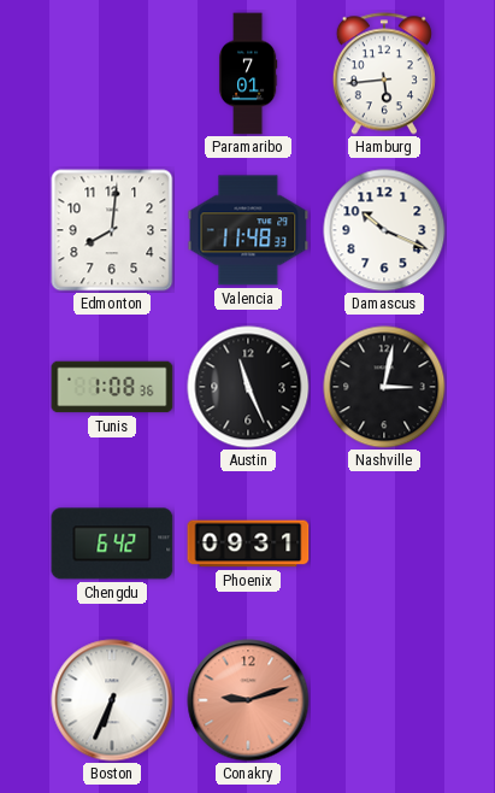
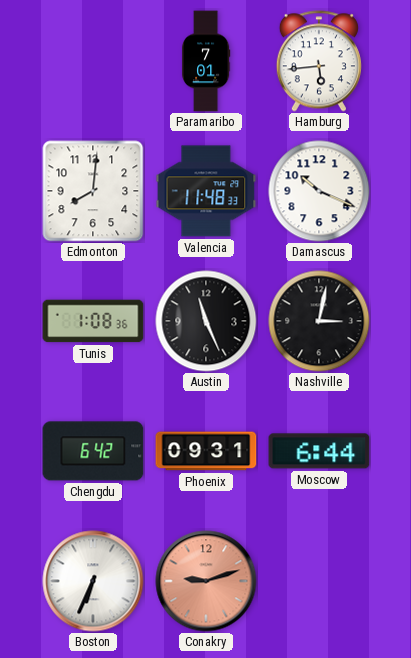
Moscow: none -> 6:44
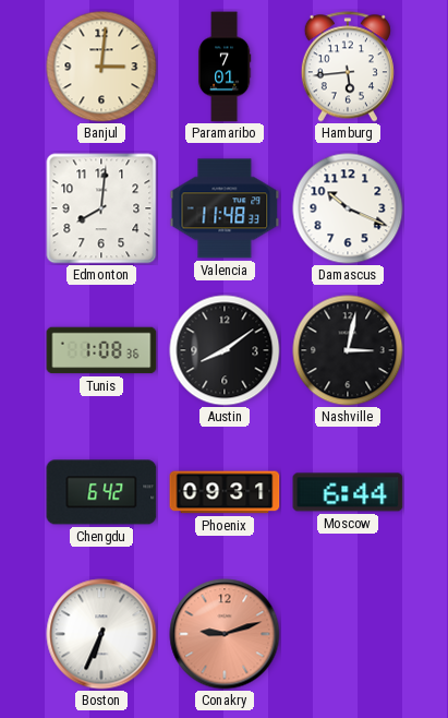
Banjul: none -> 3:01
Austin: 11:26 -> 8:09
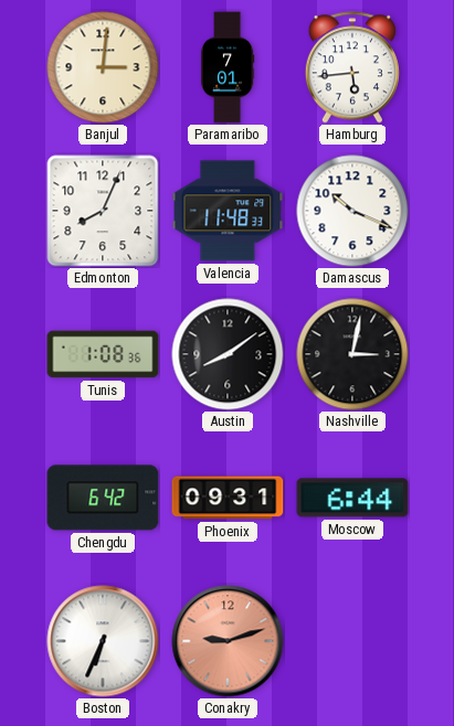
Edmonton: 8:01 -> 8:04
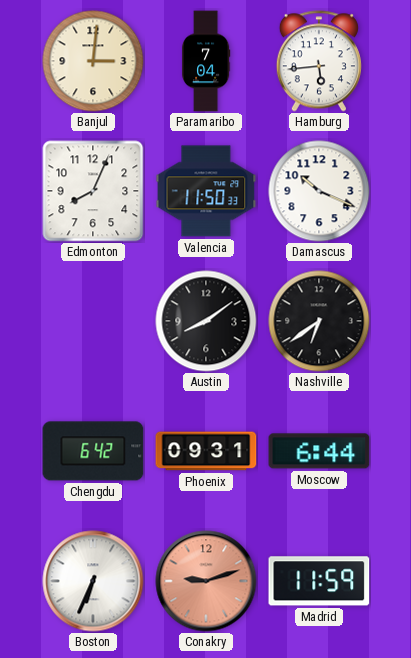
Paramaribo: 7:01 -> 7:04
Valencia: 11:48 -> 11:50
Tunis: 1:08 -> none
Nashville: 3:02 -> 6:39
Madrid: none -> 11:59
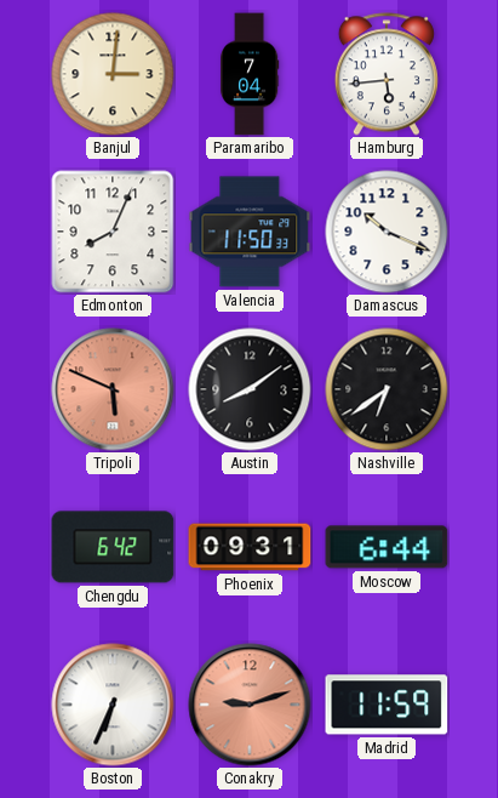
Tripoli: none -> 5:49
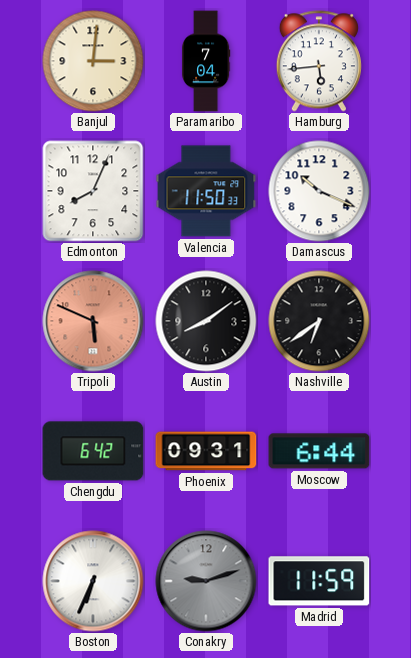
Conakry dial: salmon -> grey
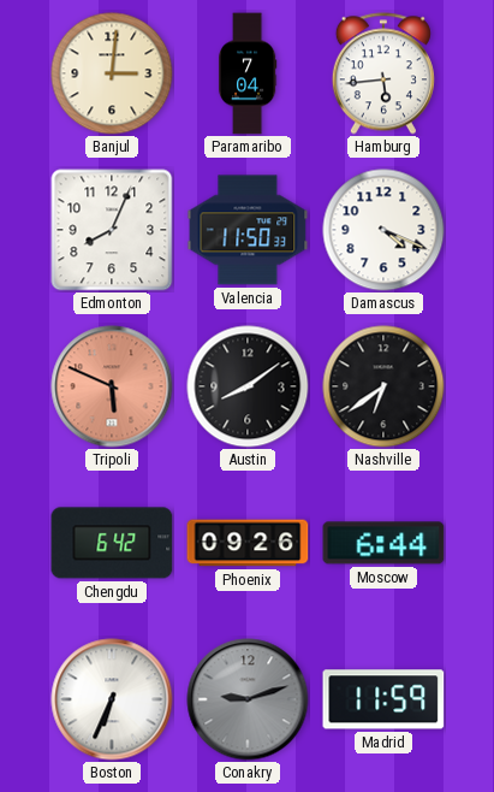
Damascus: 10:19 -> 4:19
Phoenix: 09:31 -> 09:26
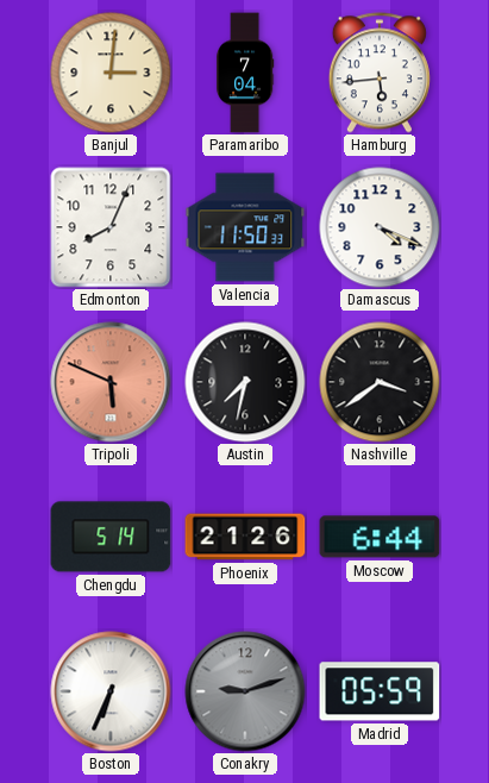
Austin: 8:09 -> 7:32
Nashville: 6:39 -> 3:39
Chengdu: 6:42 -> 5:14
Phoenix: 09:26 -> 21:26
Madrid: 11:59 -> 05:59
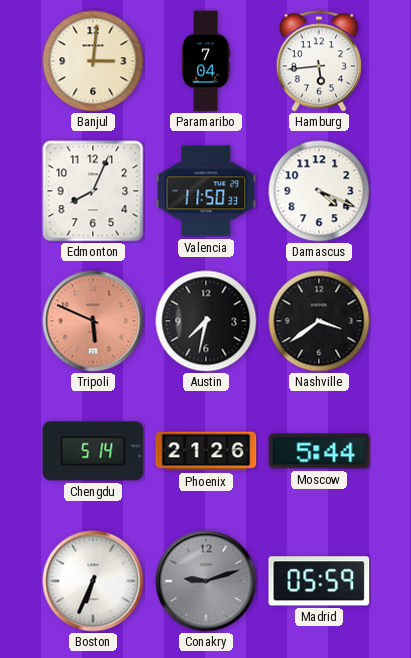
Moscow: 6:44 -> 5:44
